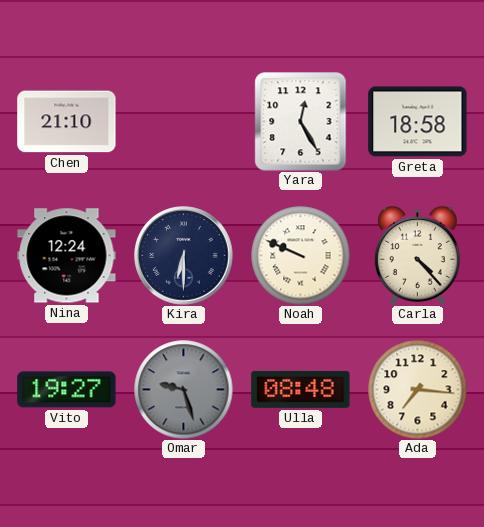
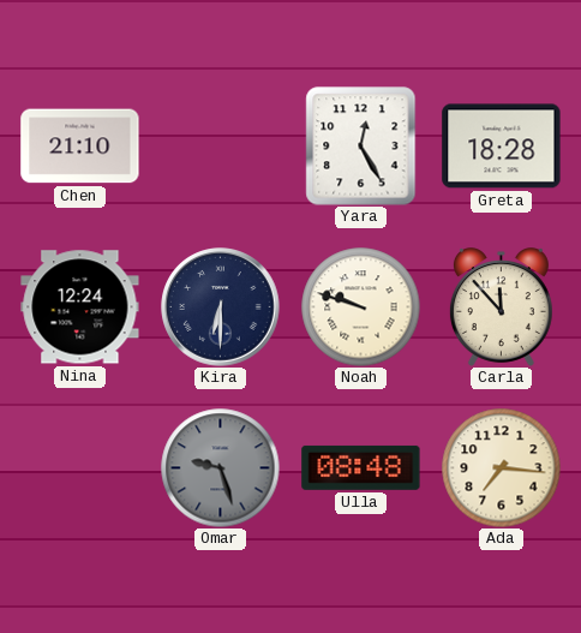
Greta: 18:58 -> 18:28
Noah: 9:49 -> 9:48
Carla: 4:23 -> 11:53
Vito: 19:27 -> none
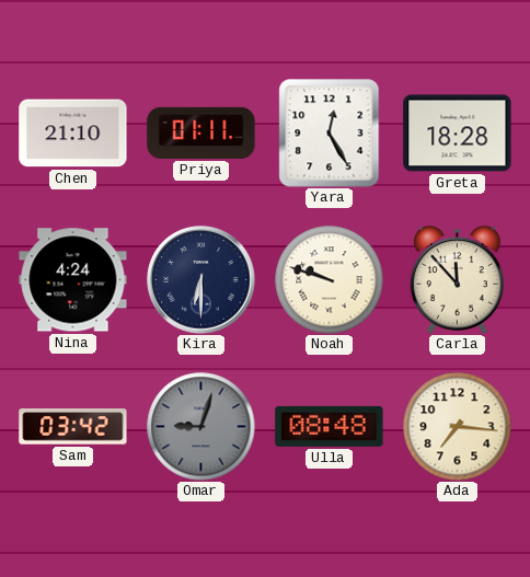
Priya: none -> 01:11
Nina: 12:24 -> 4:24
Sam: none -> 03:42
Omar: 9:27 -> 9:03
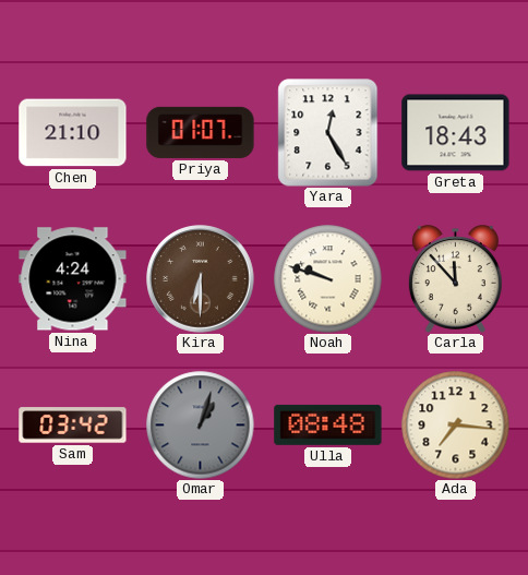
Priya: 01:11 -> 01:07
Greta: 18:28 -> 18:43
Kira dial: navy -> brown
Omar: 9:03 -> 1:03
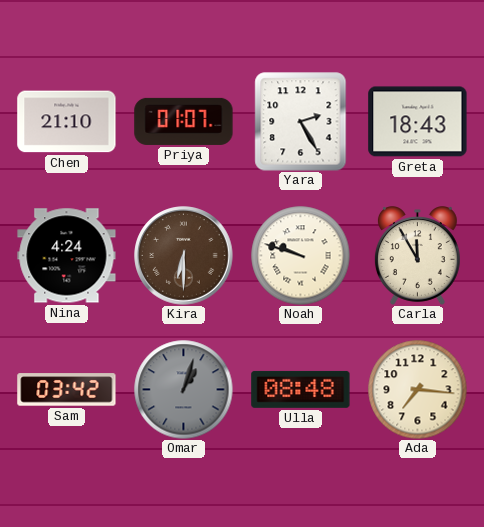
Yara: 12:25 -> 2:25
Carla: 11:53 -> 11:55
